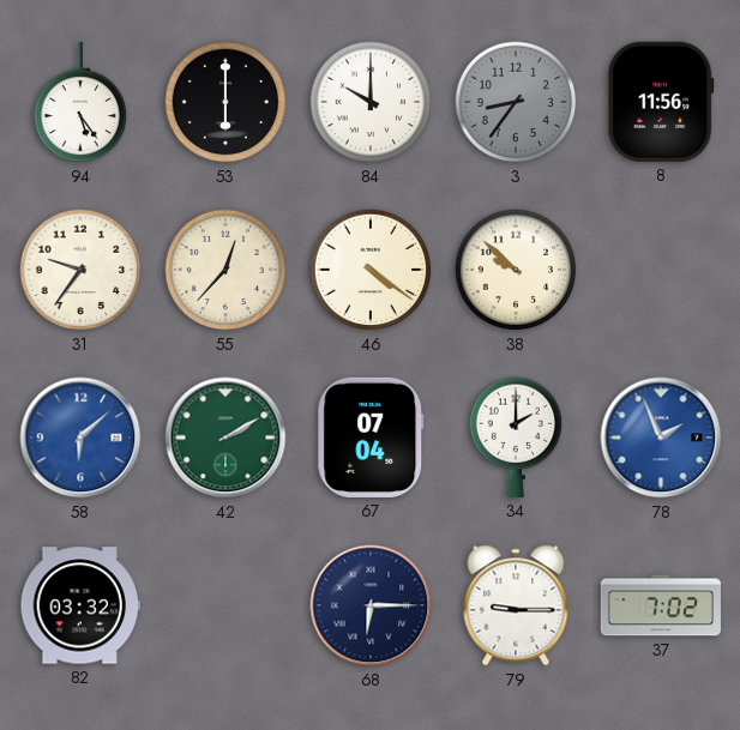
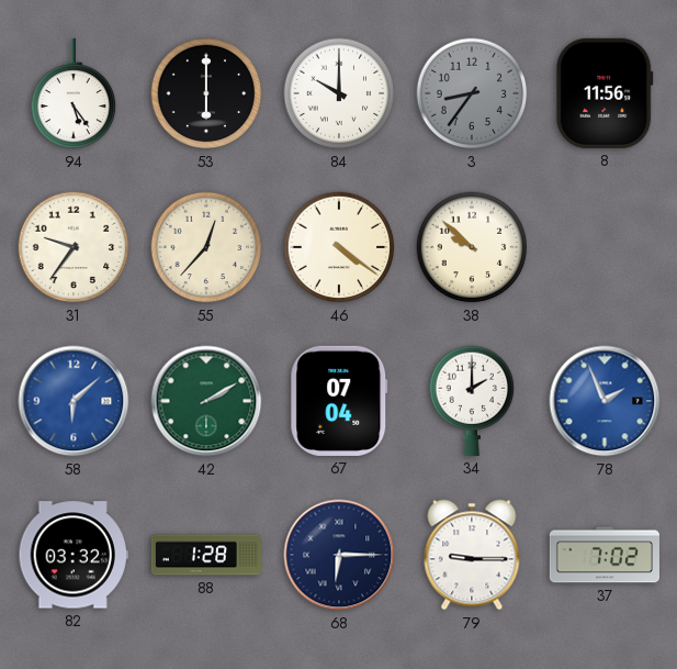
88: none -> 1:28
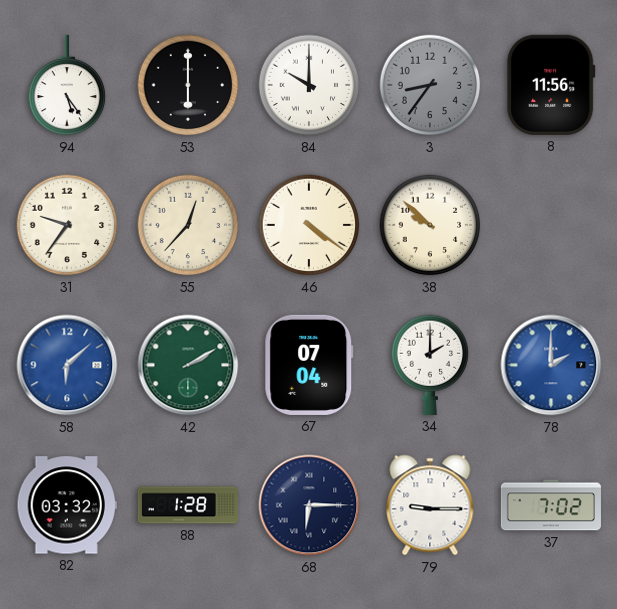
78: 1:56 -> 2:00
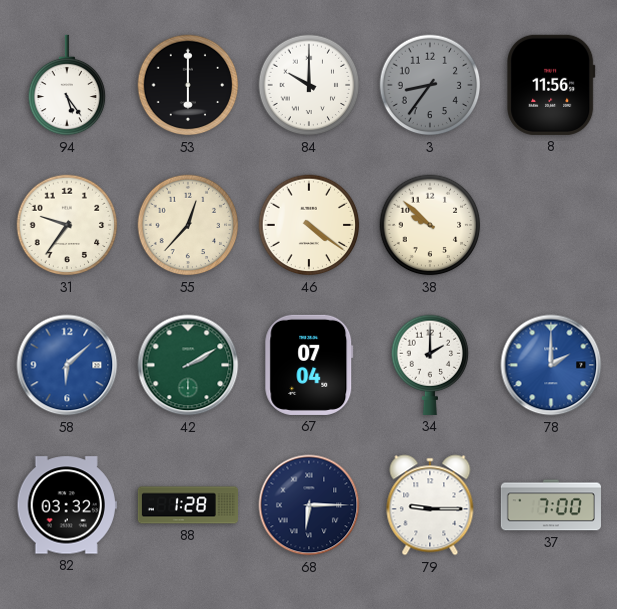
37: 7:02 -> 7:00
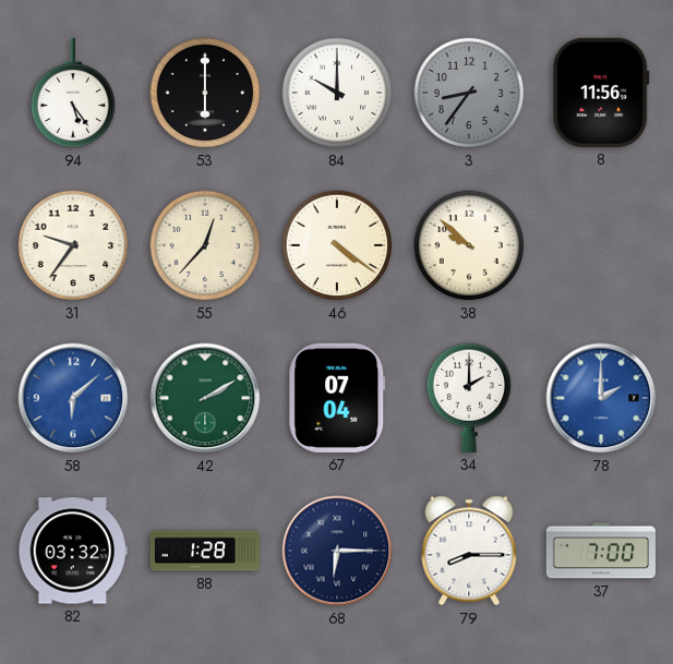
79: 9:15 -> 8:15
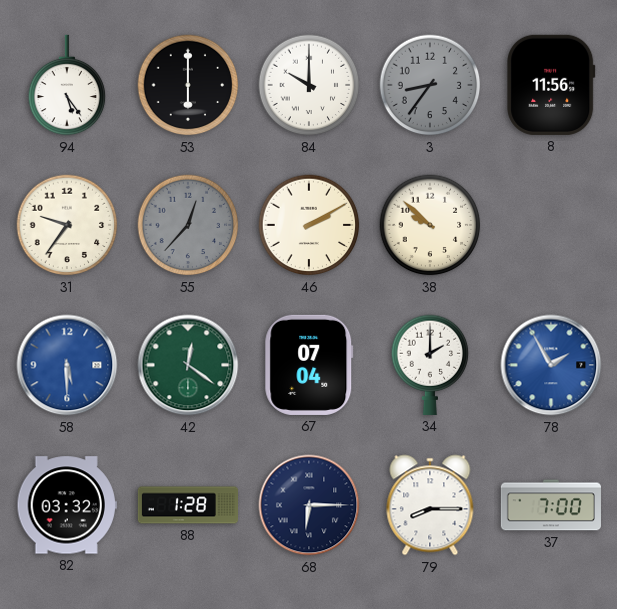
55 dial: cream -> grey
46: 4:21 -> 2:10
58: 6:08 -> 5:30
42: 2:10 -> 12:21
78: 2:00 -> 1:55
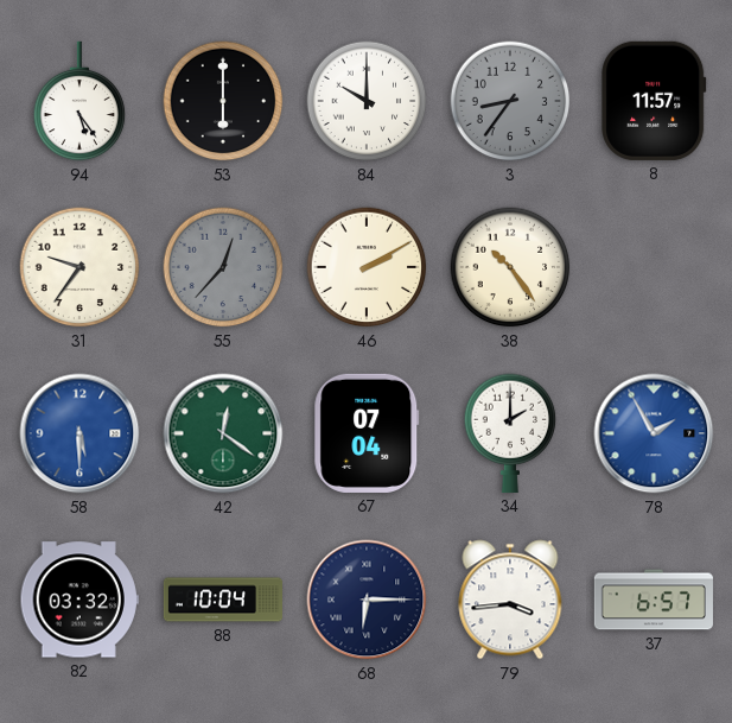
8: 11:56 -> 11:57
38: 9:52 -> 10:24
88: 1:28 -> 10:04
79: 8:15 -> 3:44
37: 7:00 -> 6:57
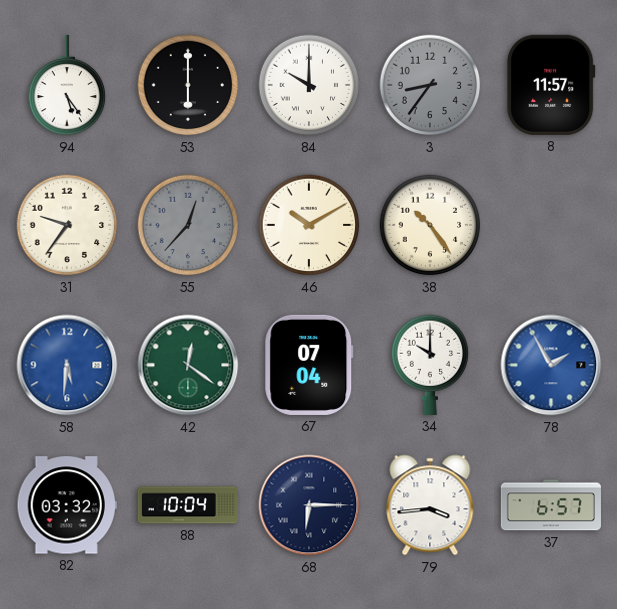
46: 2:10 -> 10:10
58: 5:30 -> 5:31
34: 2:00 -> 10:00
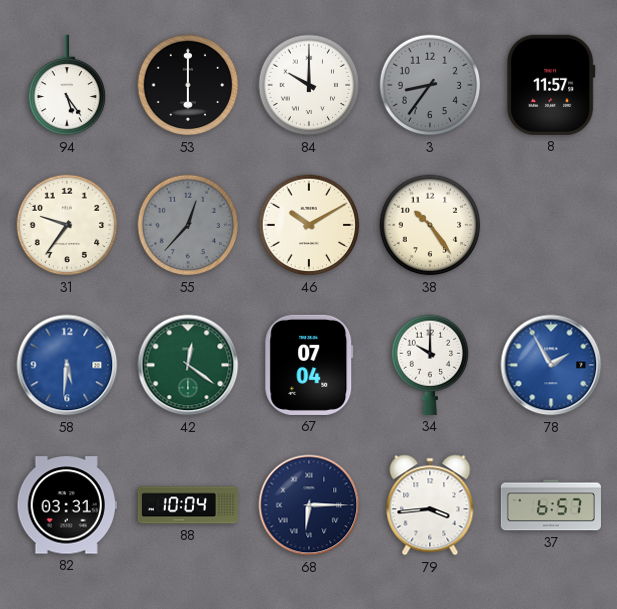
82: 03:32 -> 03:31
